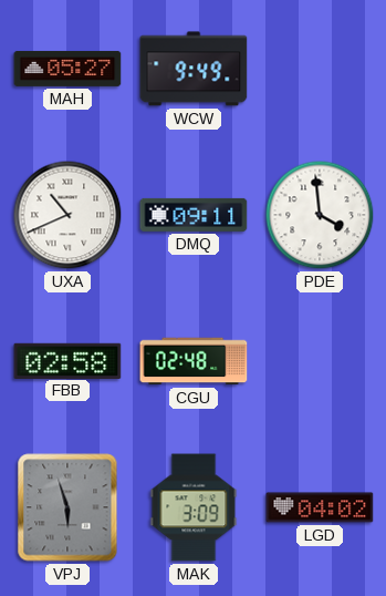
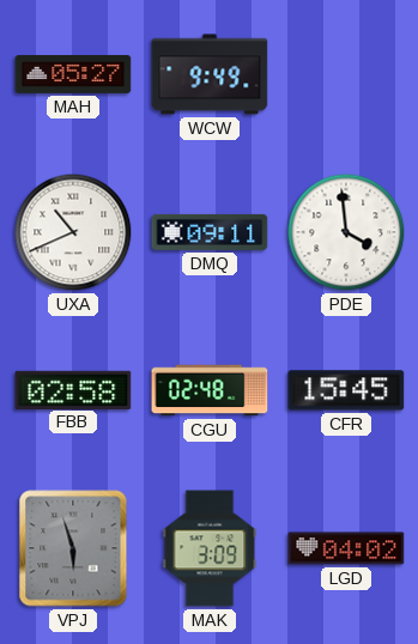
CFR: none -> 15:45
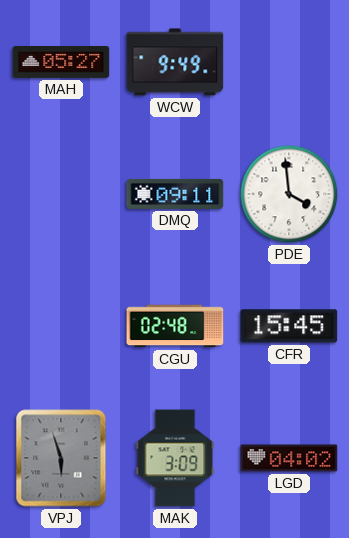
UXA: 10:41 -> none
FBB: 02:58 -> none
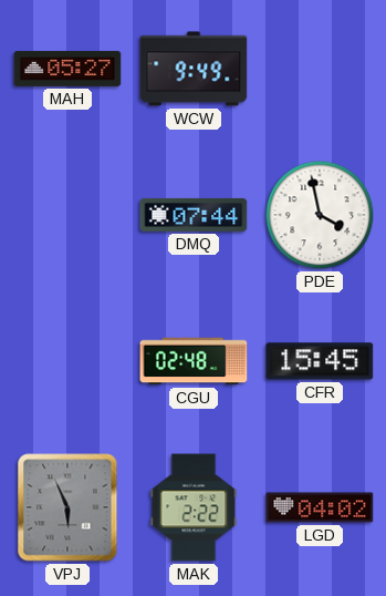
DMQ: 09:11 -> 07:44
PDE: 3:59 -> 3:58
VPJ: 5:57 -> 5:56
MAK: 3:09 -> 2:22
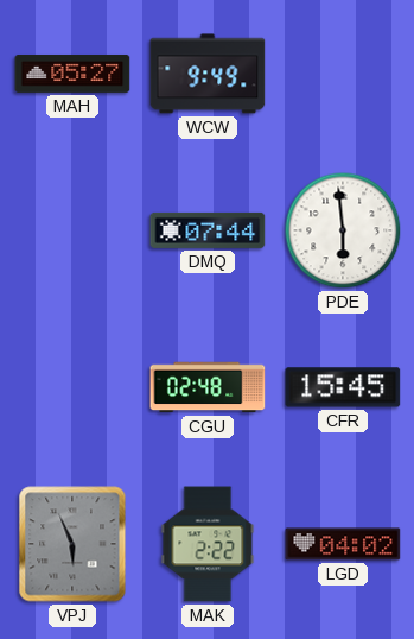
PDE: 3:58 -> 5:59
